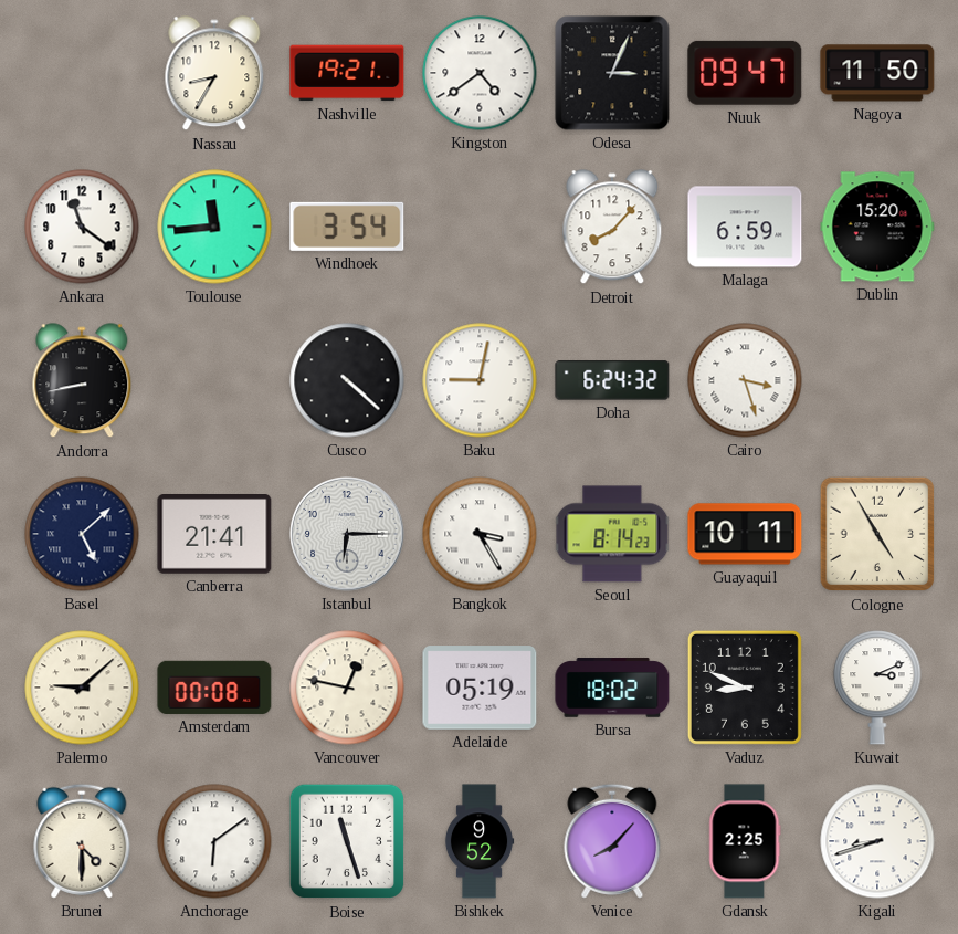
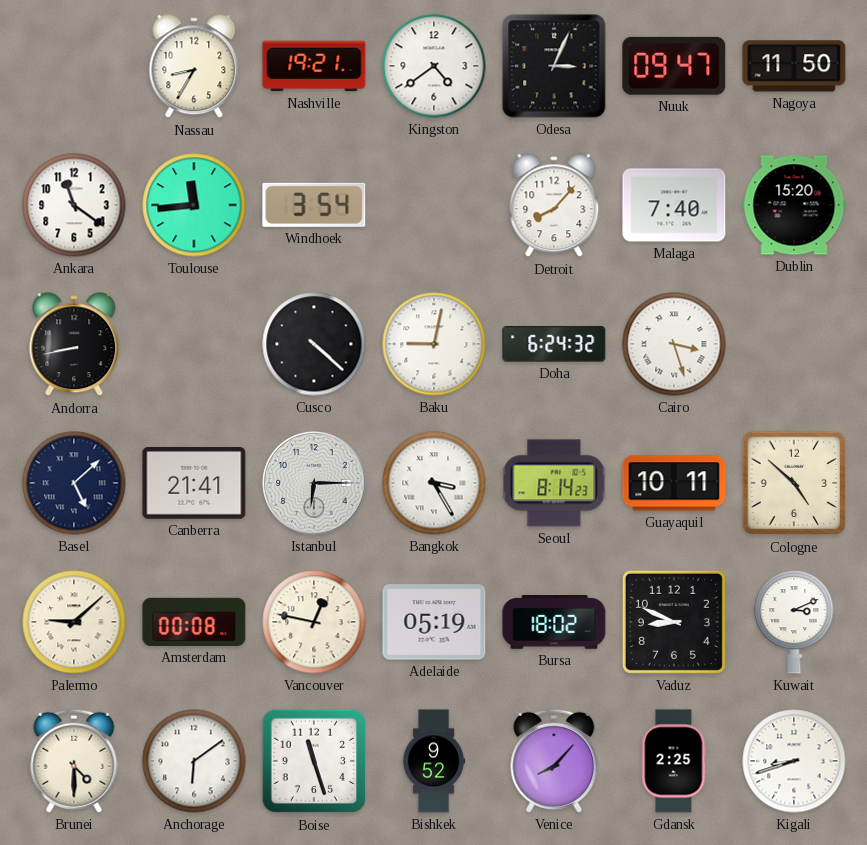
Malaga: 6:59 -> 7:40
Cologne: 4:55 -> 4:52
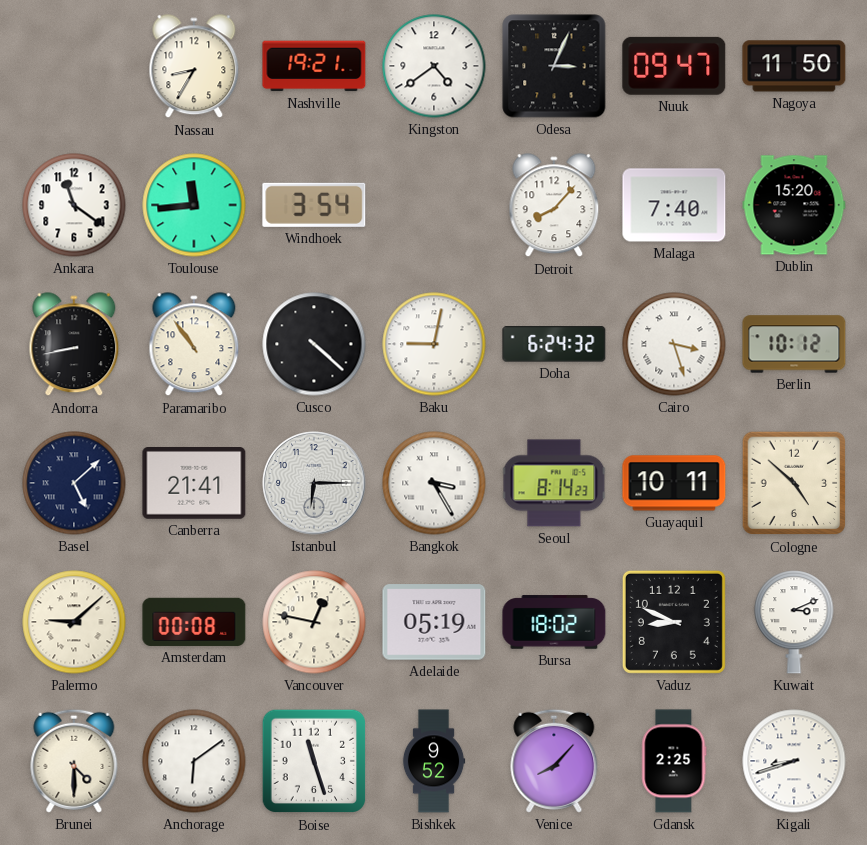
Paramaribo: none -> 10:54
Berlin: none -> 10:12
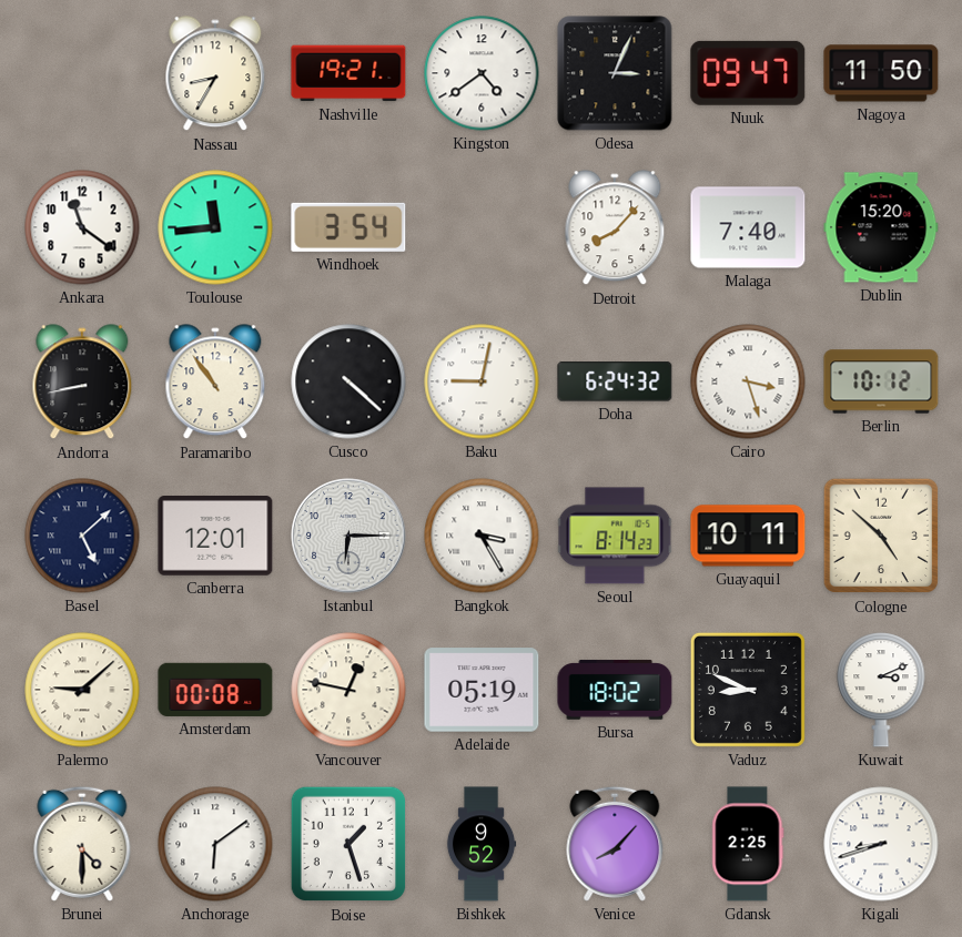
Canberra: 21:41 -> 12:01
Boise: 11:27 -> 1:27
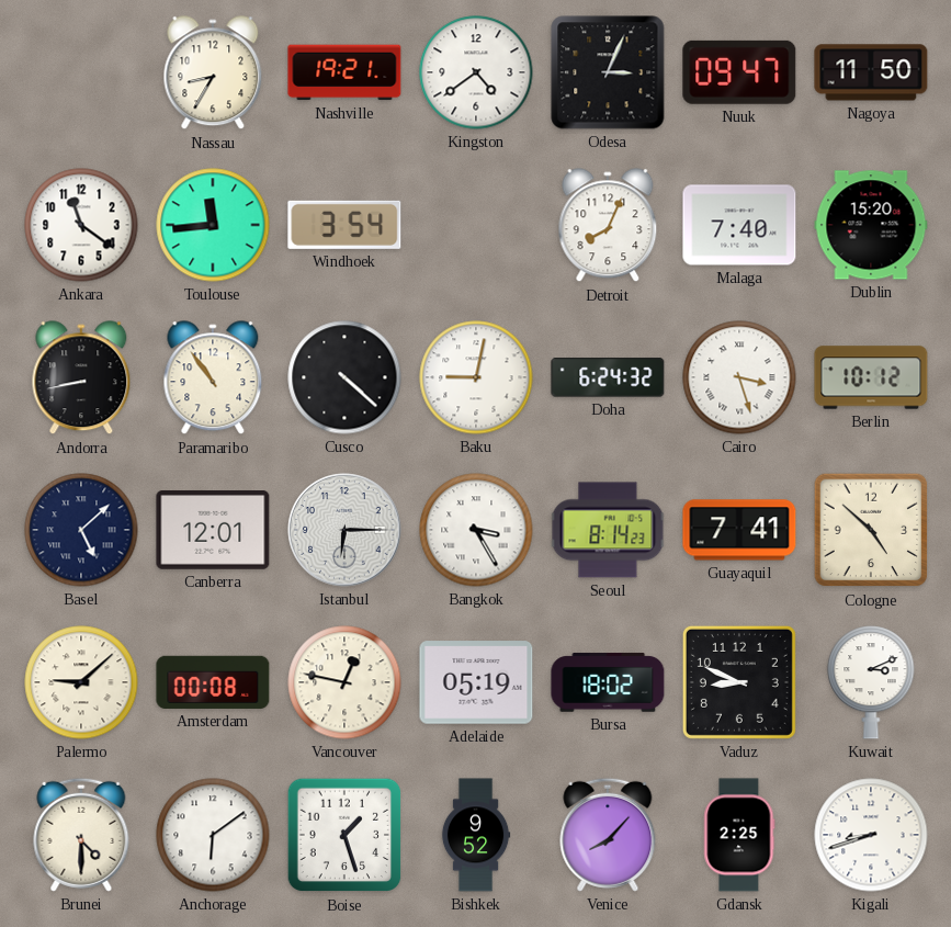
Detroit: 8:07 -> 8:04
Guayaquil: 10:11 -> 7:41
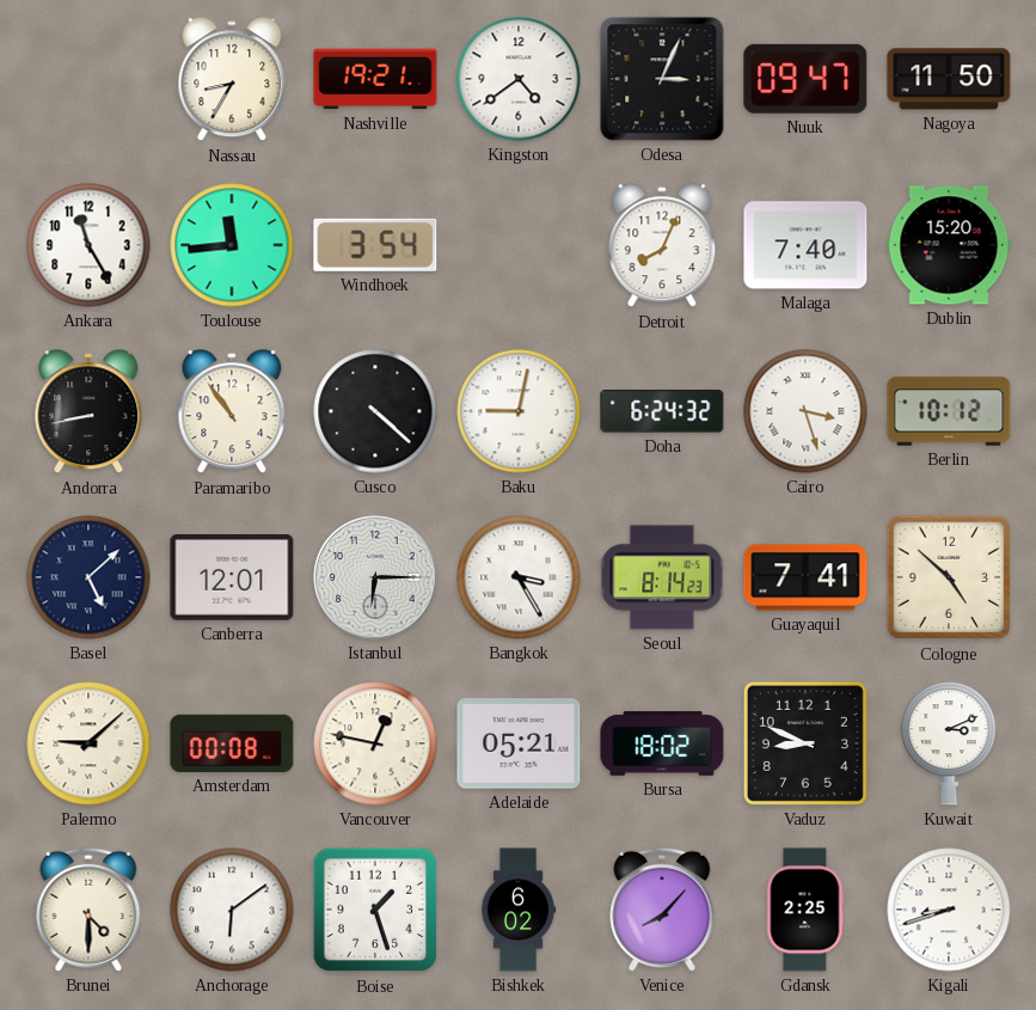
Ankara: 11:21 -> 11:25
Adelaide: 05:19 -> 05:21
Bishkek: 9:52 -> 6:02
